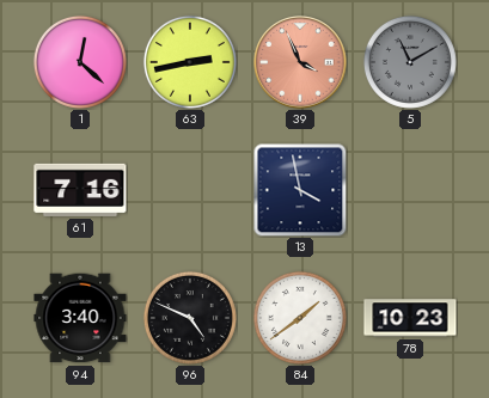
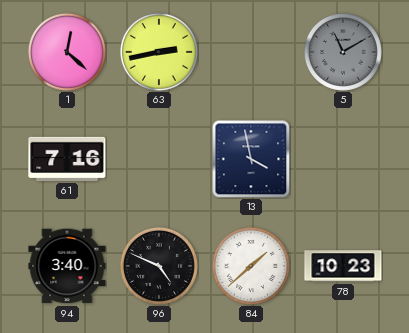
39: 3:56 -> none
84: 1:39 -> 1:38
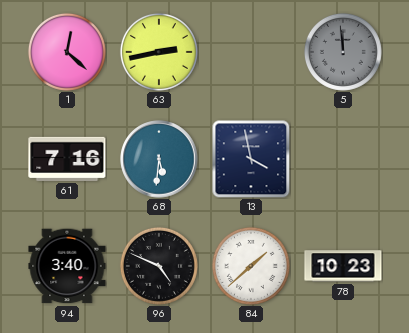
5: 11:10 -> 11:59
68: none -> 5:31
